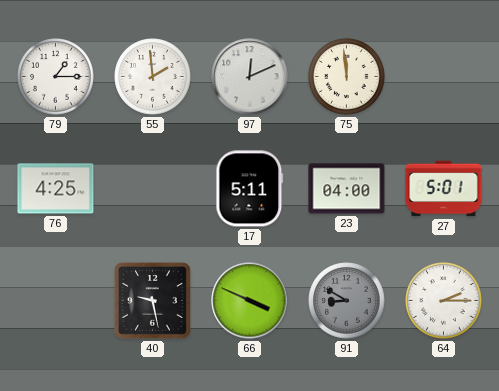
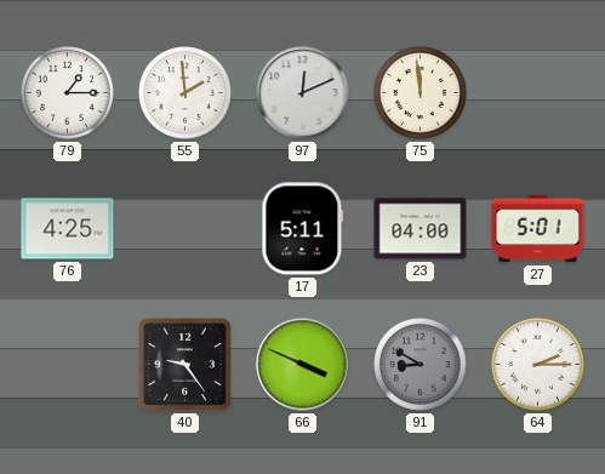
40: 9:28 -> 9:24
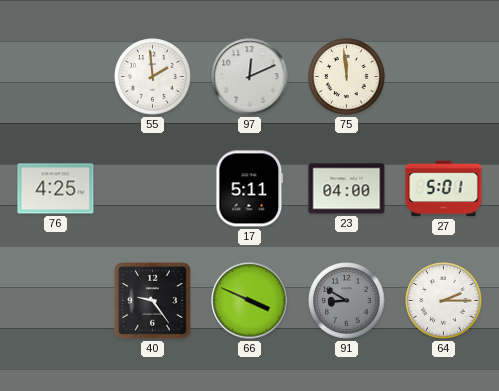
79: 1:15 -> none
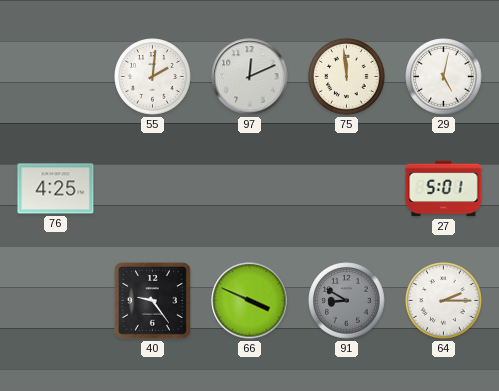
55: 1:59 -> 2:01
29: none -> 5:02
17: 5:11 -> none
23: 04:00 -> none
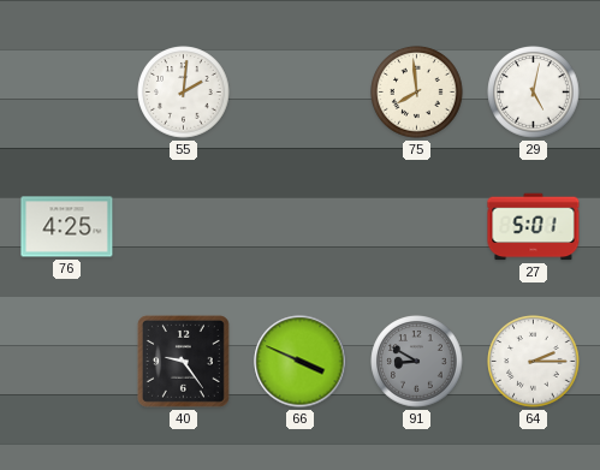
97: 12:11 -> none
75: 11:59 -> 7:59
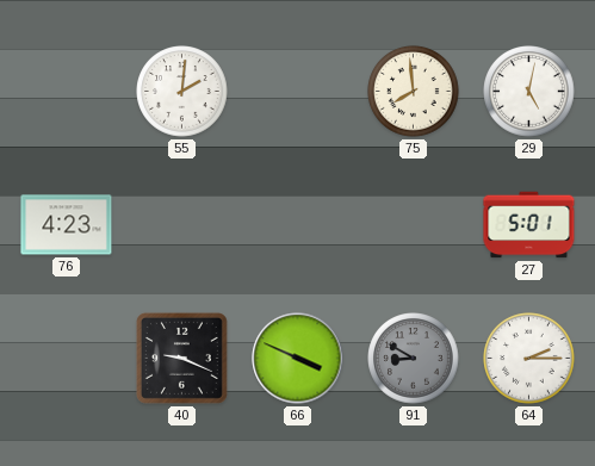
76: 4:25 -> 4:23
40: 9:24 -> 9:19
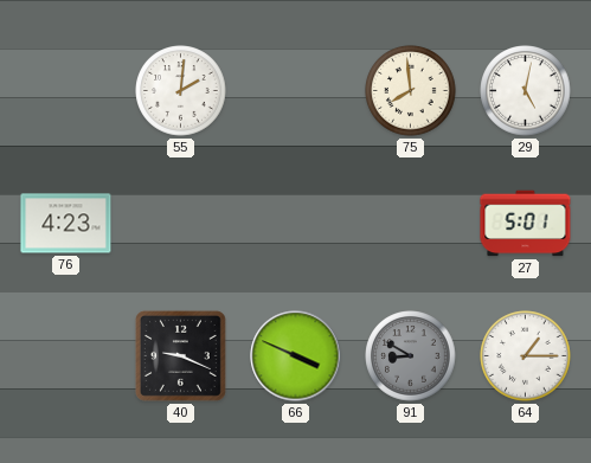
64: 2:15 -> 1:15
